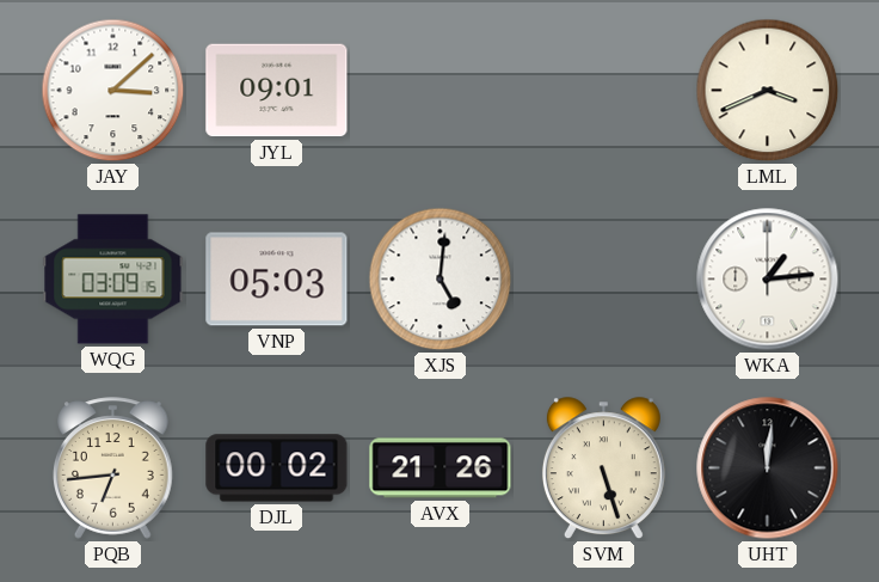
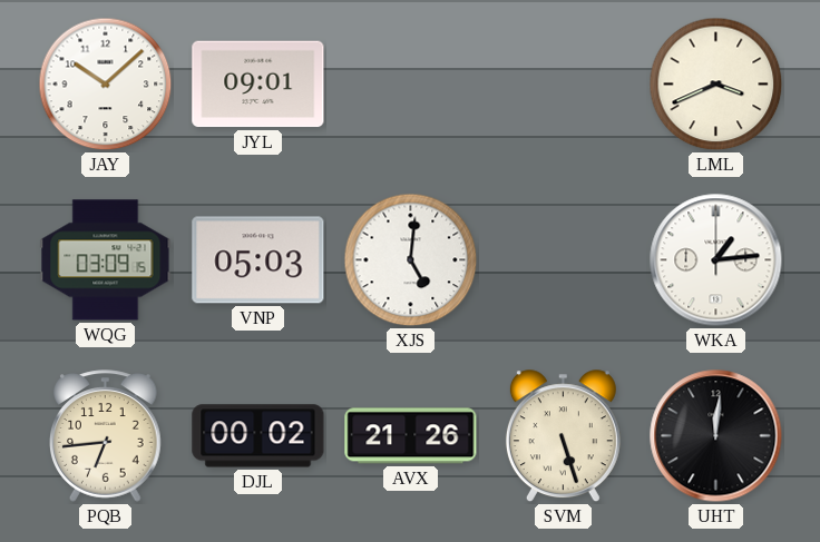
JAY: 3:08 -> 10:08
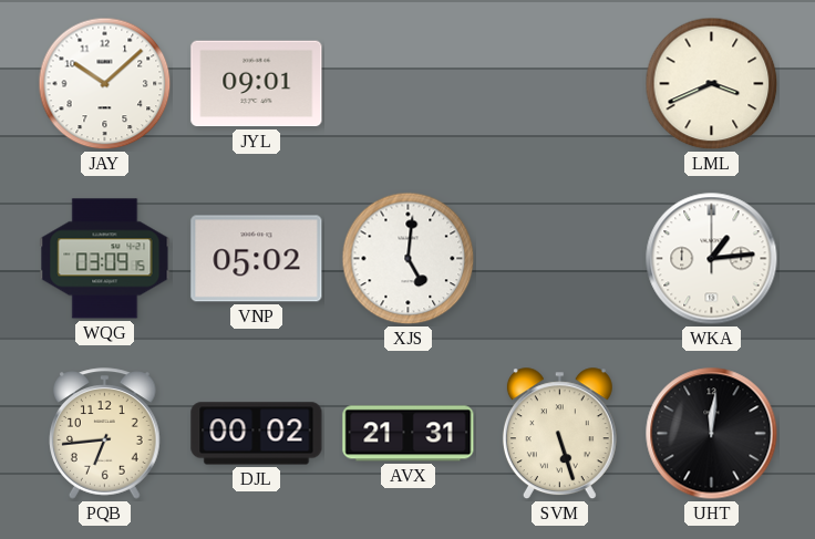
VNP: 05:03 -> 05:02
AVX: 21:26 -> 21:31
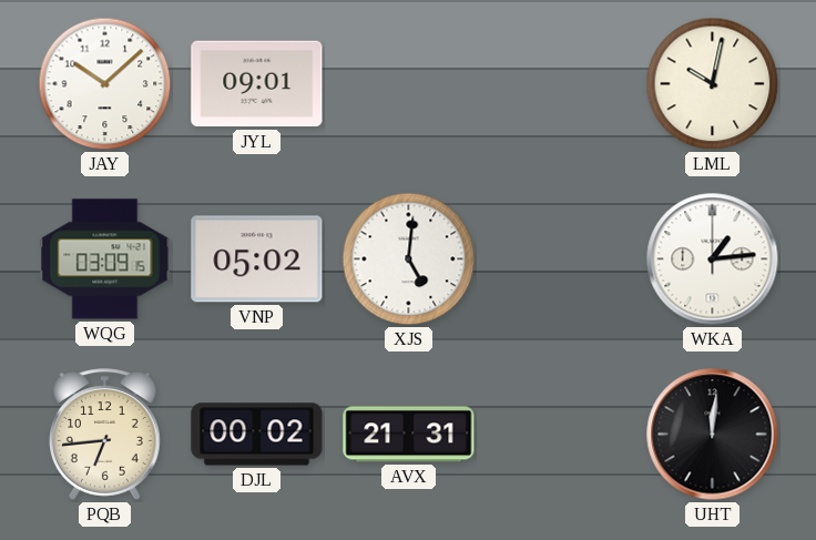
LML: 3:41 -> 10:02
SVM: 5:27 -> none
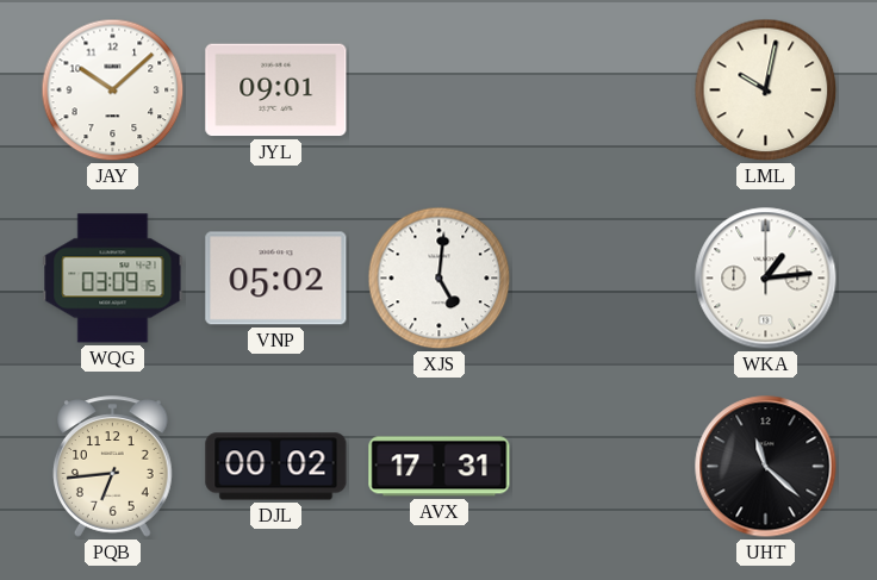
AVX: 21:31 -> 17:31
UHT: 12:01 -> 11:22
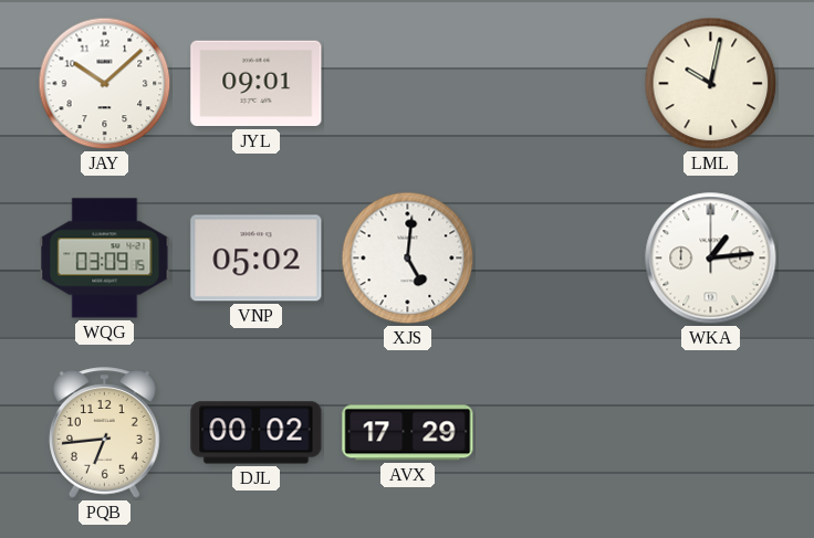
AVX: 17:31 -> 17:29
UHT: 11:22 -> none
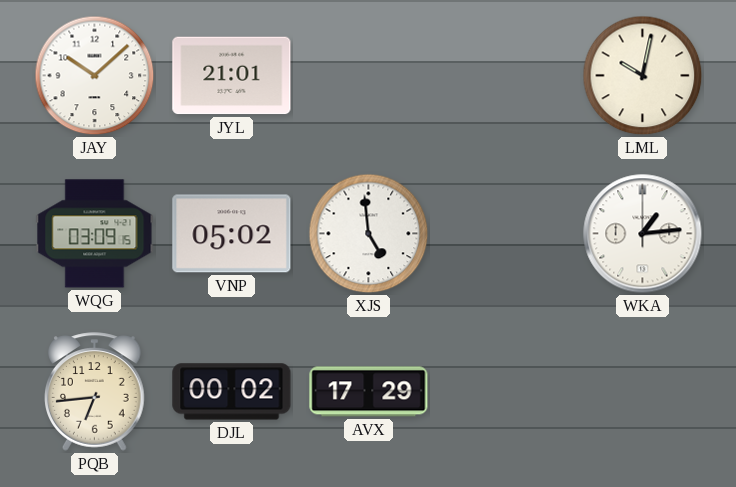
JYL: 09:01 -> 21:01
XJS: 5:01 -> 4:59
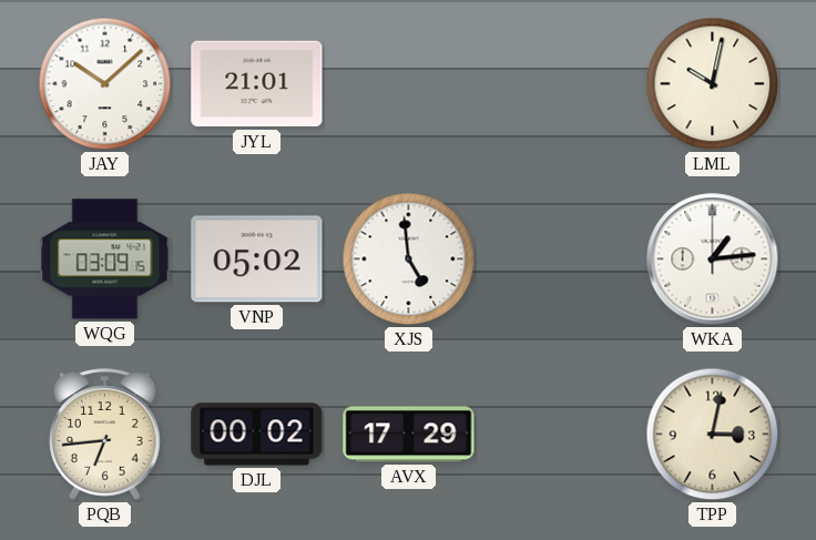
TPP: none -> 3:02
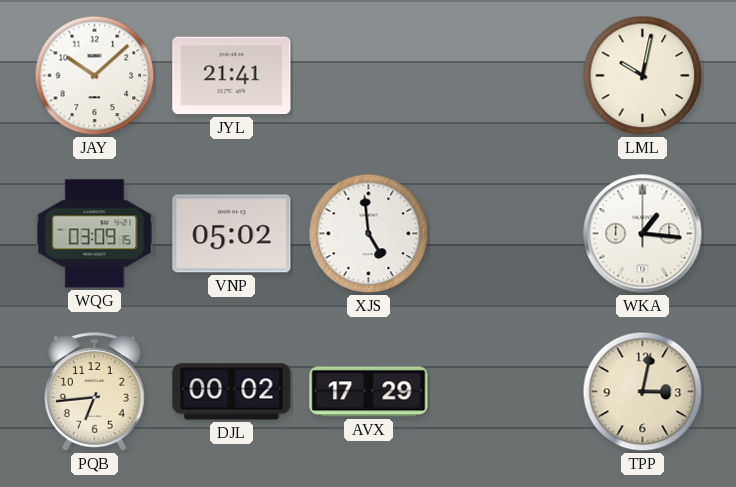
JYL: 21:01 -> 21:41
WKA: 1:14 -> 1:16
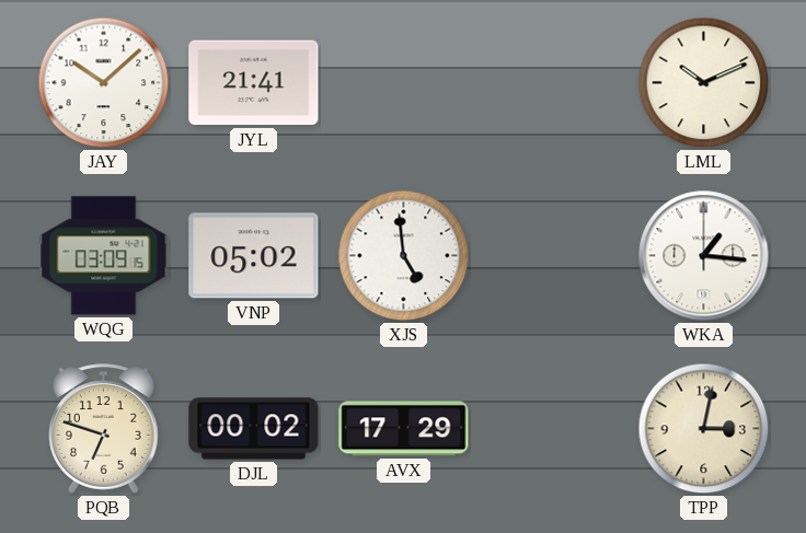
LML: 10:02 -> 10:11
PQB: 6:44 -> 6:48
